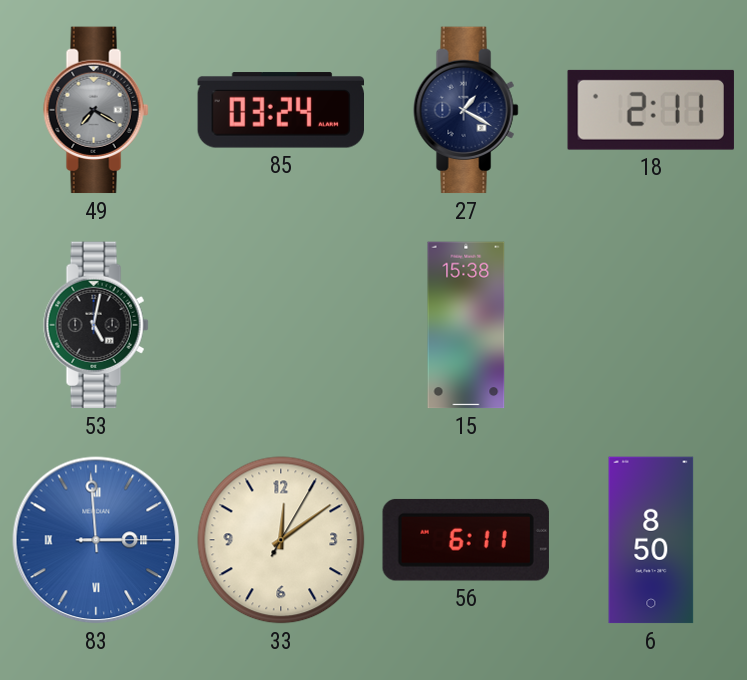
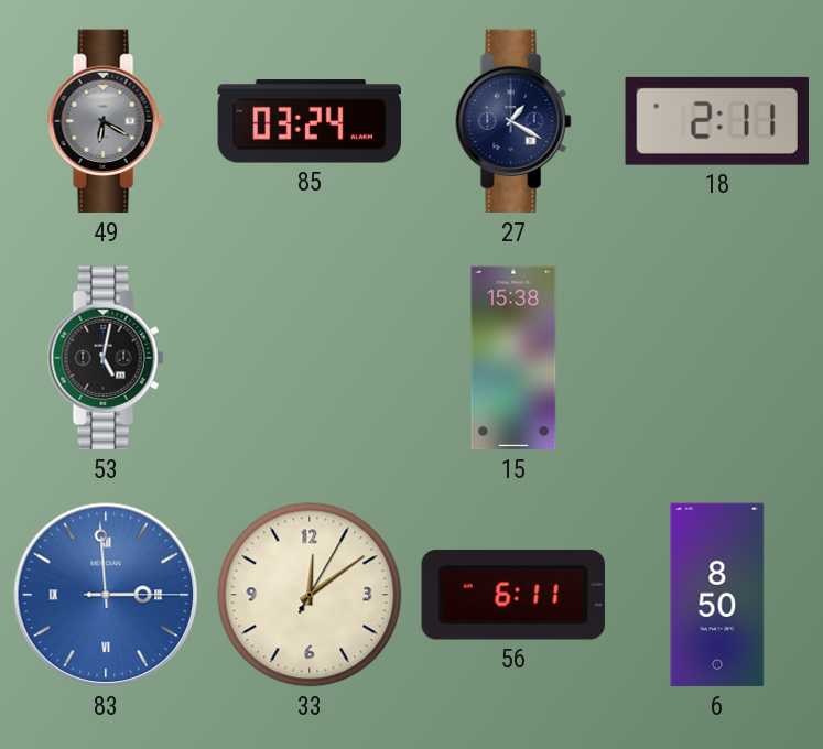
49: 7:20 -> 6:20
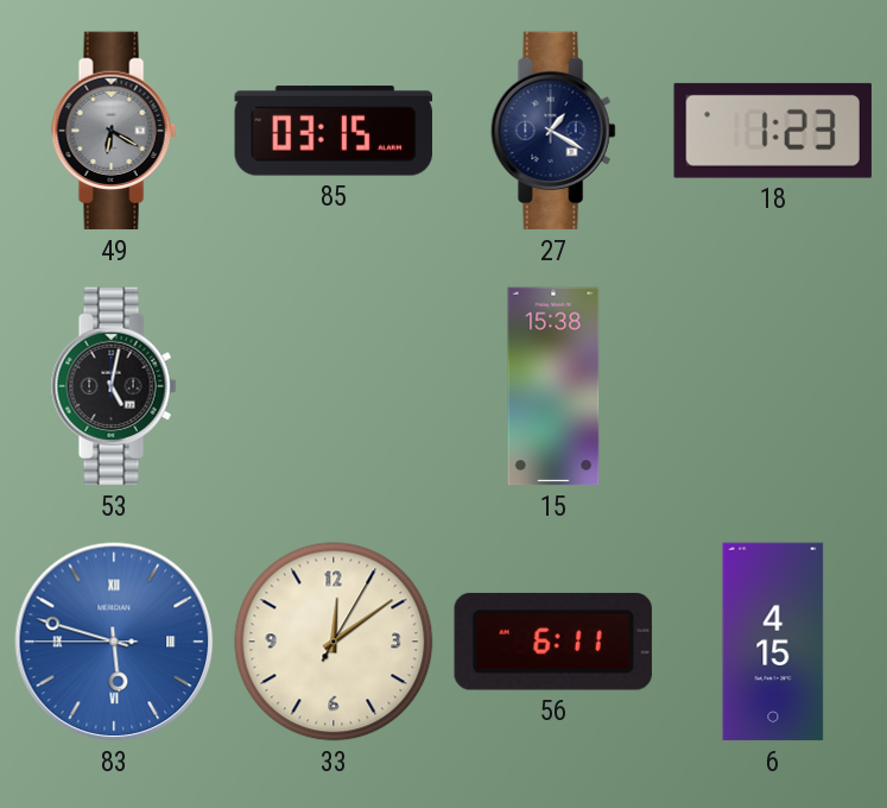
85: 03:24 -> 03:15
18: 2:11 -> 1:23
83: 2:59 -> 5:47
6: 8:50 -> 4:15
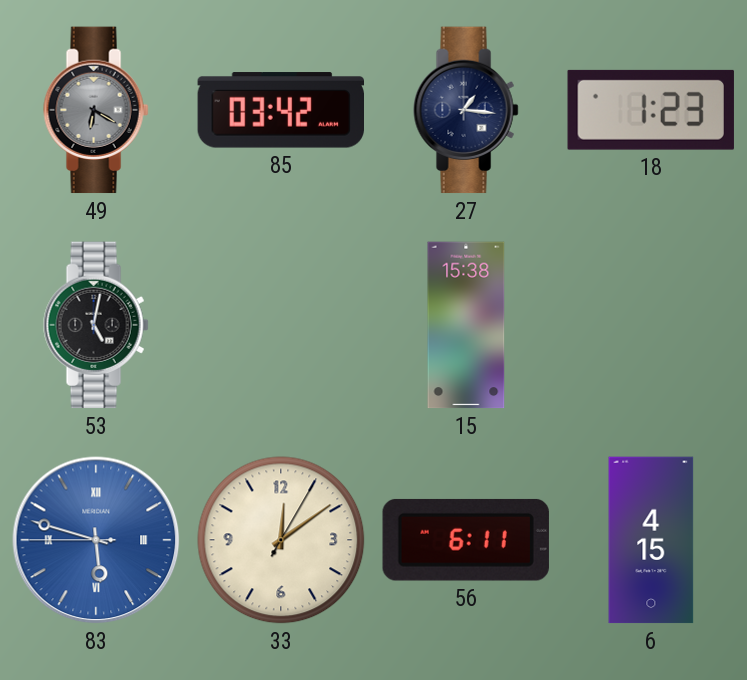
85: 03:15 -> 03:42
27: 1:20 -> 1:16
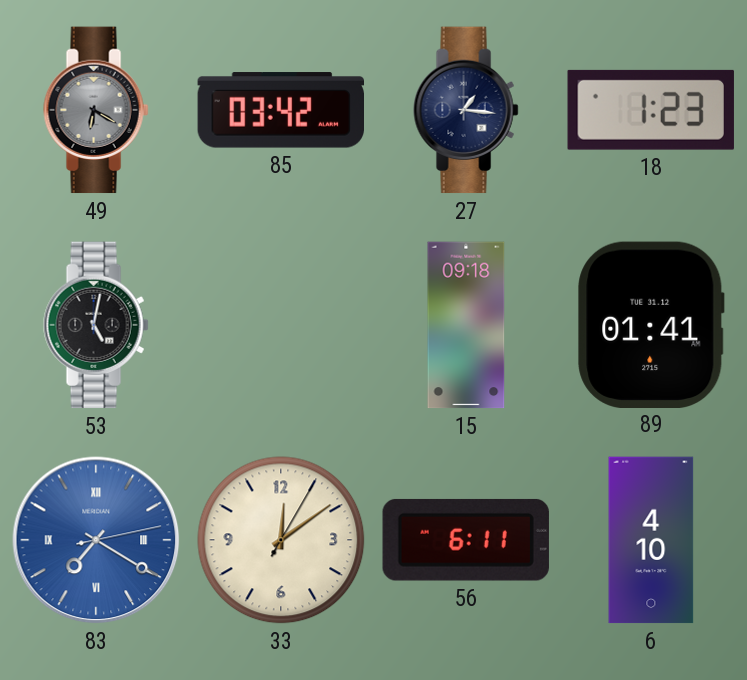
15: 15:38 -> 09:18
89: none -> 01:41
83: 5:47 -> 7:20
6: 4:15 -> 4:10
